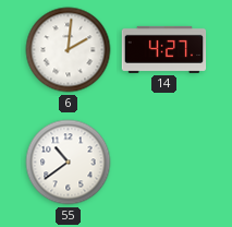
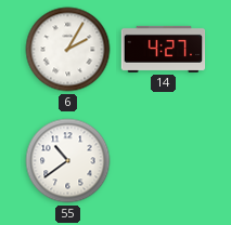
6: 2:01 -> 2:05
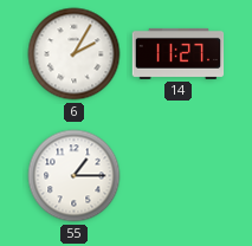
14: 4:27 -> 11:27
55: 10:39 -> 1:15
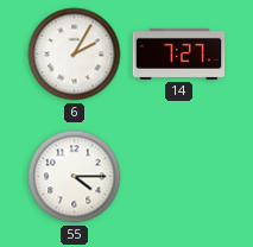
14: 11:27 -> 7:27
55: 1:15 -> 4:15
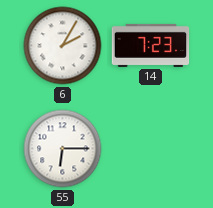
14: 7:27 -> 7:23
55: 4:15 -> 6:15
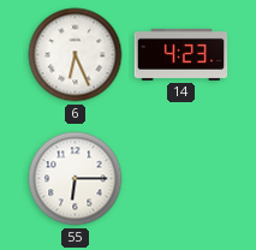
6: 2:05 -> 6:26
14: 7:23 -> 4:23
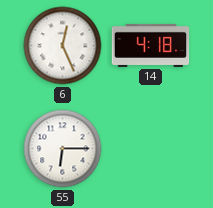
6: 6:26 -> 12:26
14: 4:23 -> 4:18
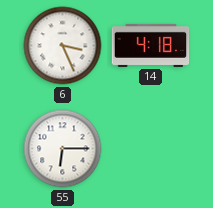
6: 12:26 -> 3:26
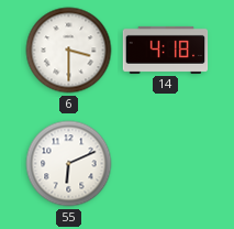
6: 3:26 -> 3:30
55: 6:15 -> 6:11
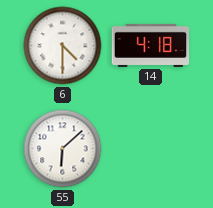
6: 3:30 -> 4:30
55: 6:11 -> 6:08
